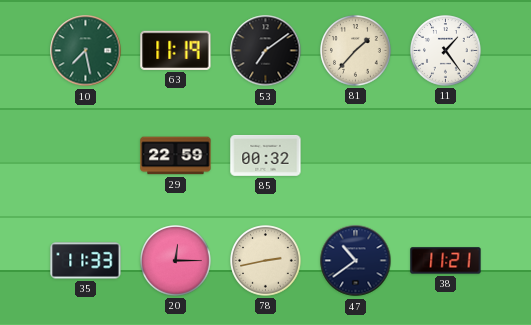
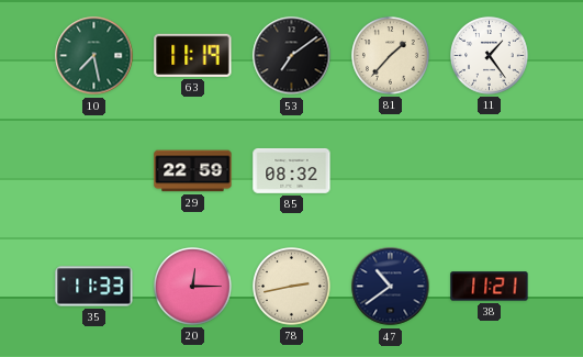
85: 00:32 -> 08:32
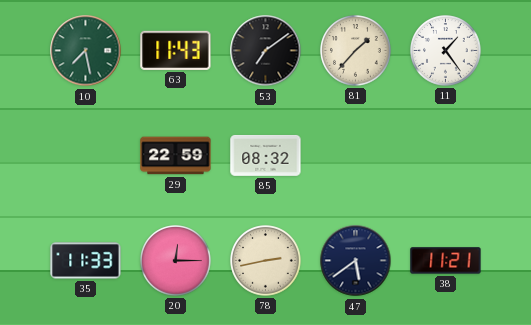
63: 11:19 -> 11:43
47: 10:39 -> 5:39
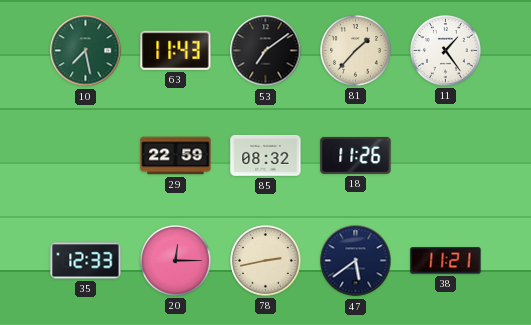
18: none -> 11:26
35: 11:33 -> 12:33
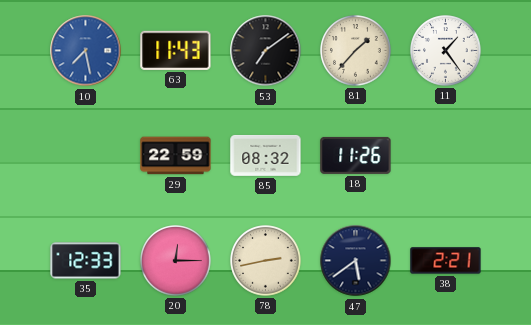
10 dial: green -> blue
38: 11:21 -> 2:21
